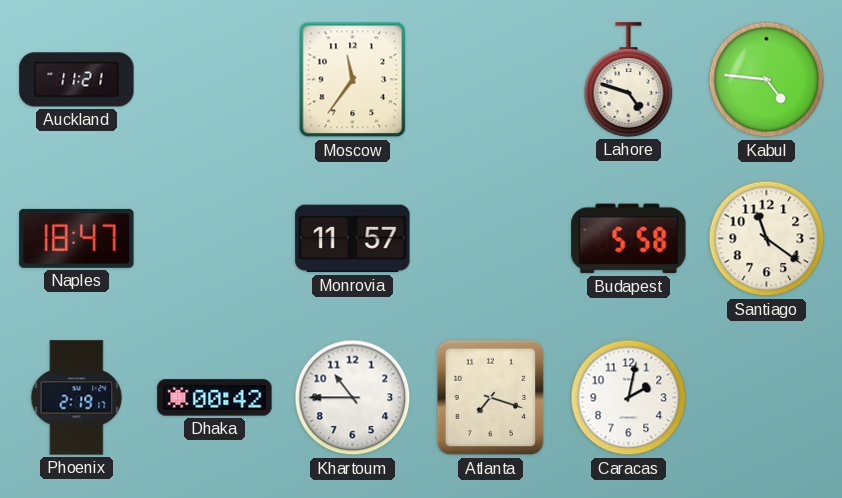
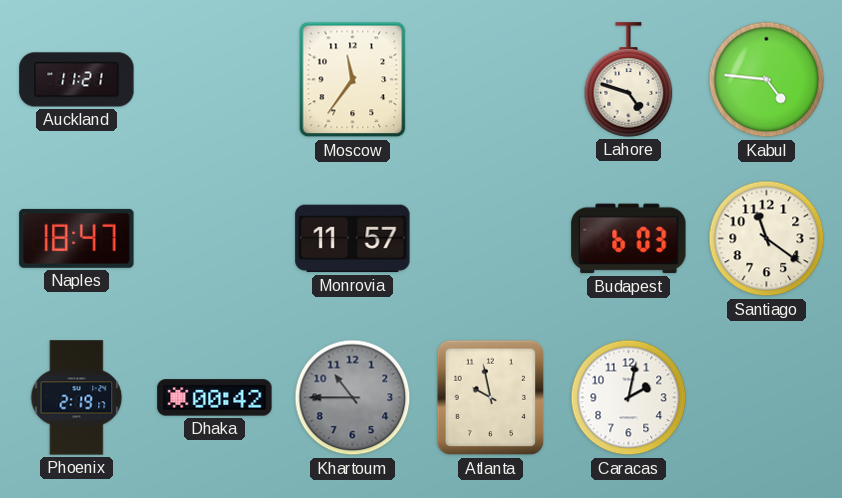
Budapest: 5:58 -> 6:03
Khartoum dial: white -> grey
Atlanta: 7:18 -> 9:58
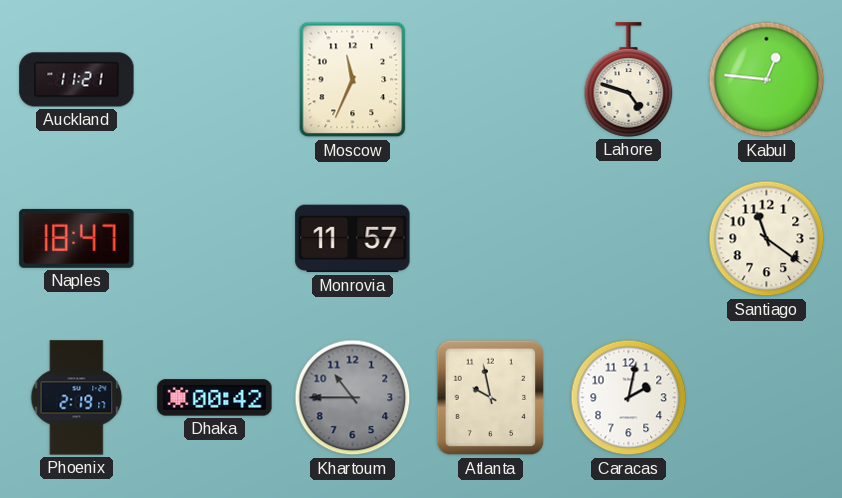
Moscow: 11:36 -> 11:34
Kabul: 4:46 -> 12:46
Budapest: 6:03 -> none
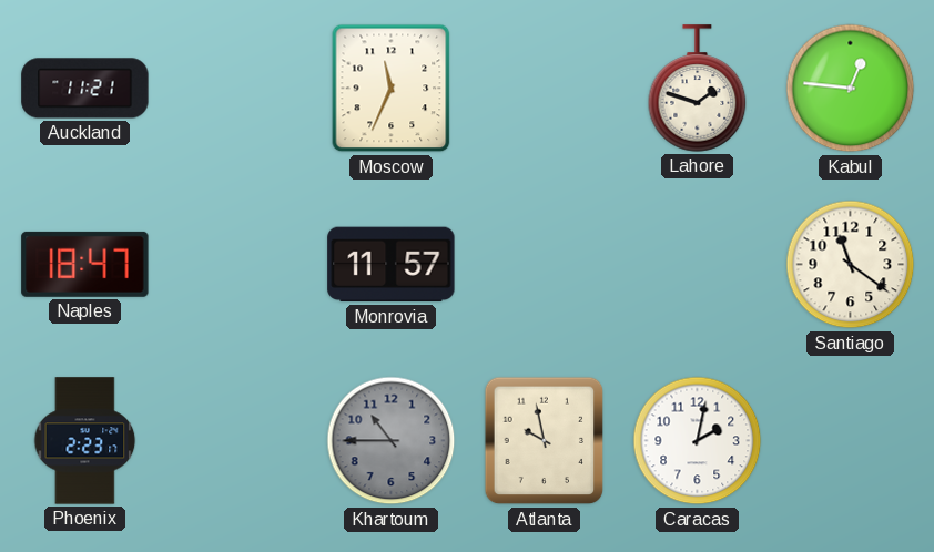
Lahore: 4:48 -> 1:48
Phoenix: 2:19 -> 2:23
Dhaka: 00:42 -> none
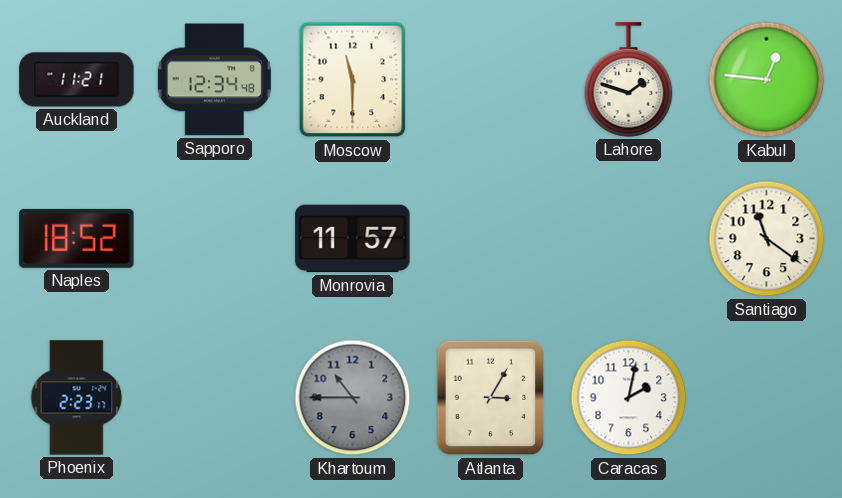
Sapporo: none -> 12:34
Moscow: 11:34 -> 11:30
Naples: 18:47 -> 18:52
Atlanta: 9:58 -> 3:05
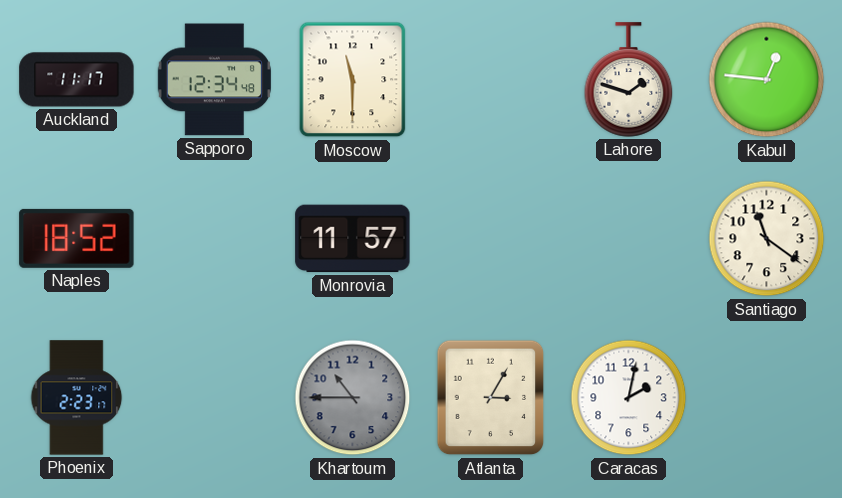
Auckland: 11:21 -> 11:17
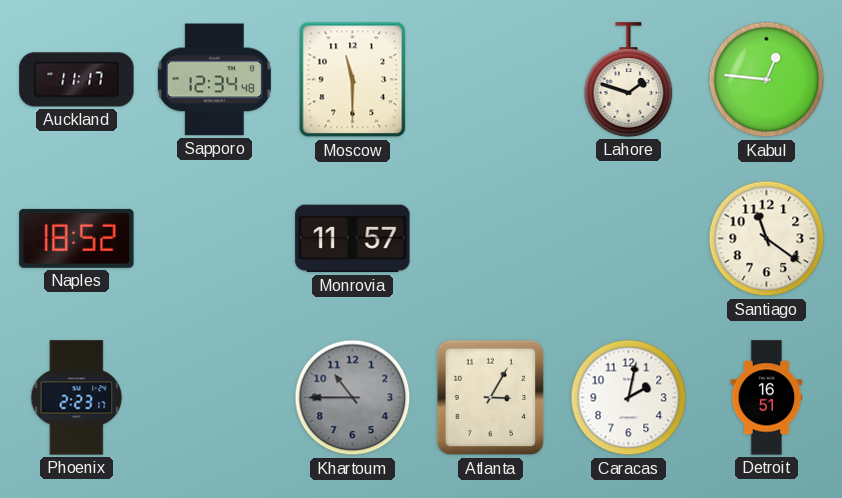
Detroit: none -> 16:51
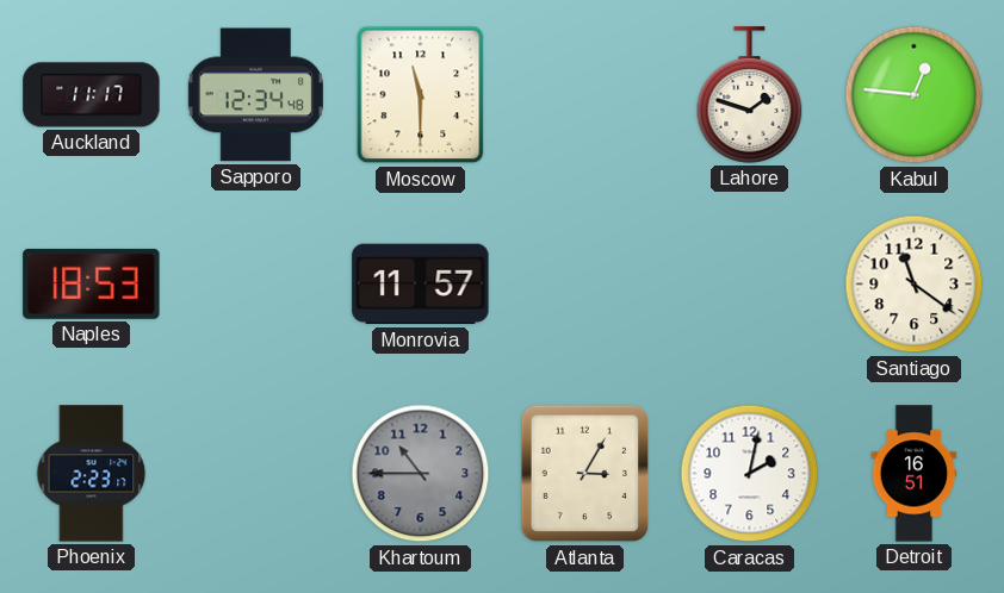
Naples: 18:52 -> 18:53
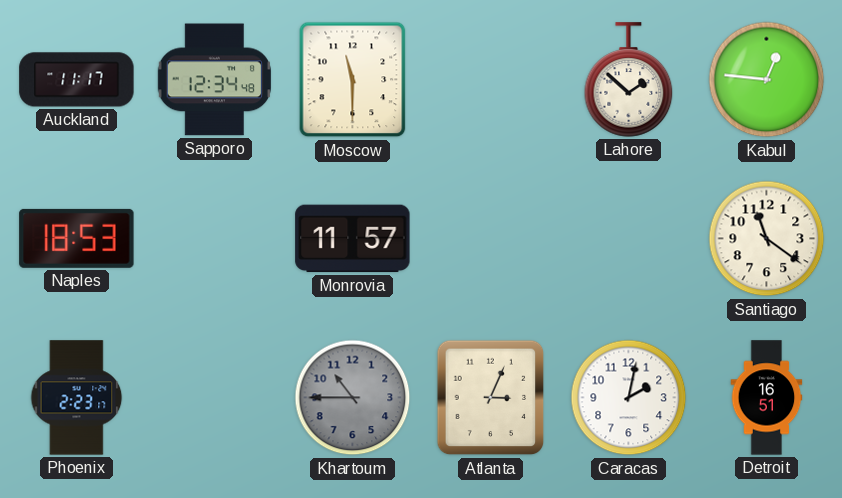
Lahore: 1:48 -> 1:52
Atlanta: 3:05 -> 3:04
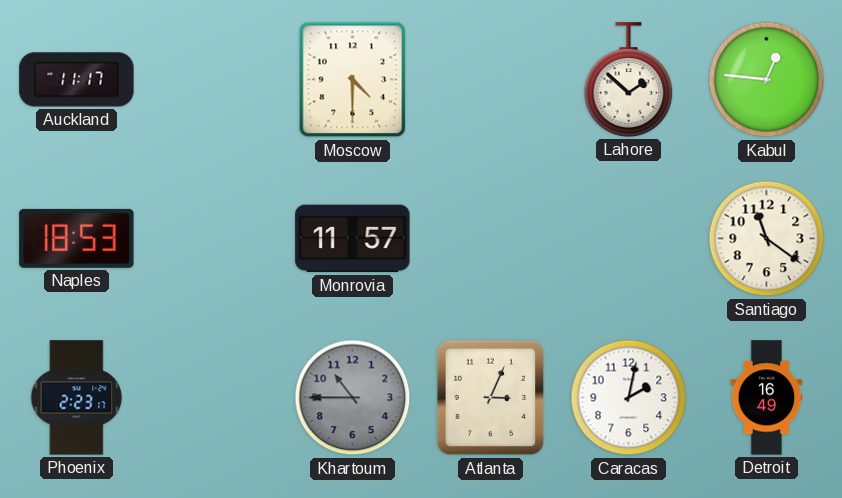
Sapporo: 12:34 -> none
Moscow: 11:30 -> 4:30
Detroit: 16:51 -> 16:49
